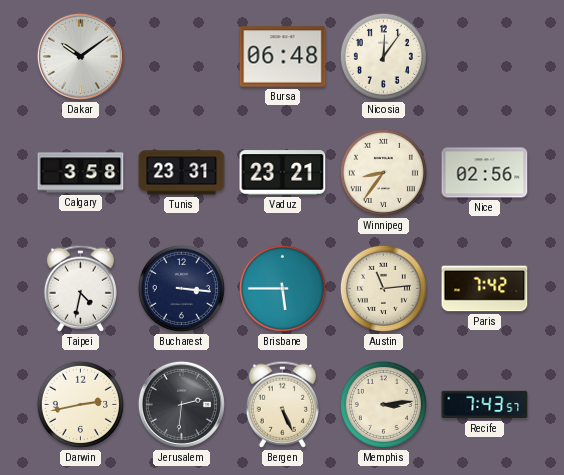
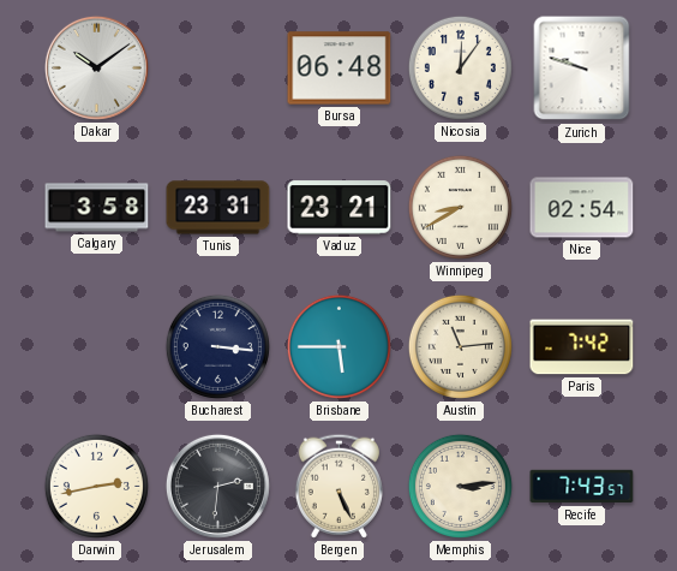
Zurich: none -> 9:48
Winnipeg: 8:36 -> 8:40
Nice: 02:56 -> 02:54
Taipei: 4:32 -> none
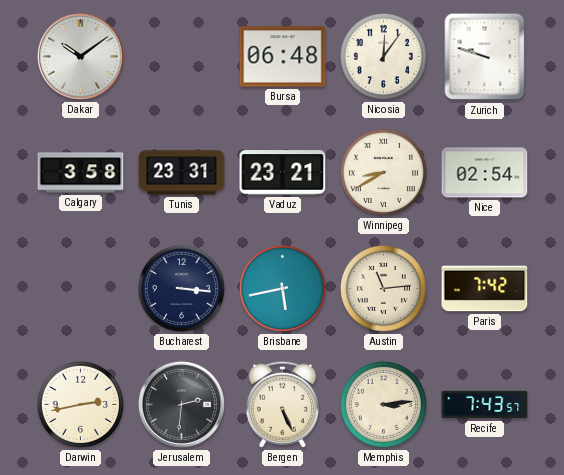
Brisbane: 5:45 -> 5:43
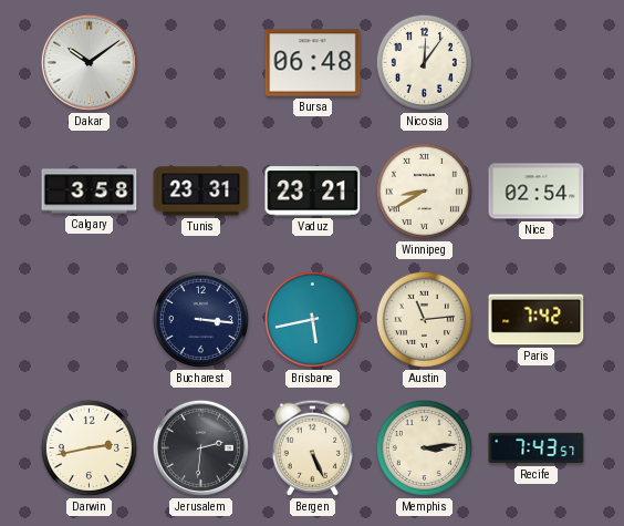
Zurich: 9:48 -> none
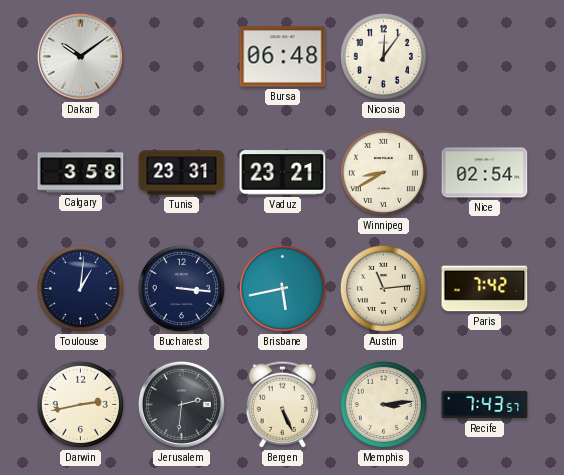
Toulouse: none -> 1:01
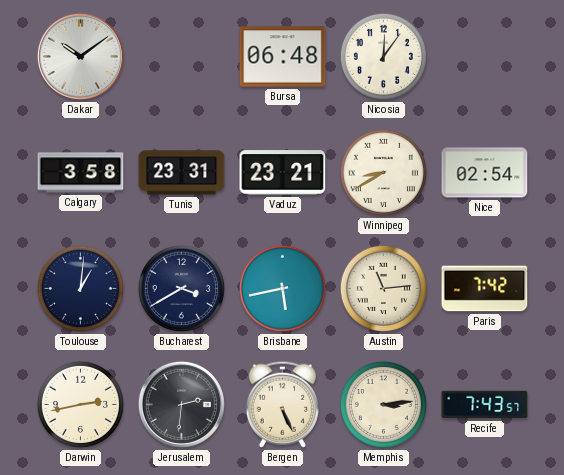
Bucharest: 3:16 -> 3:40
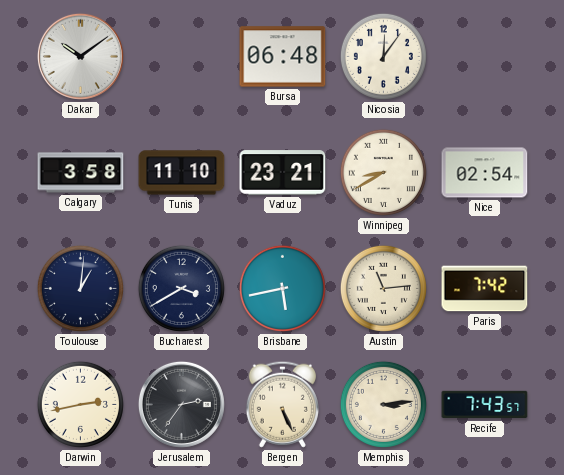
Tunis: 23:31 -> 11:10
Jerusalem: 2:31 -> 2:36
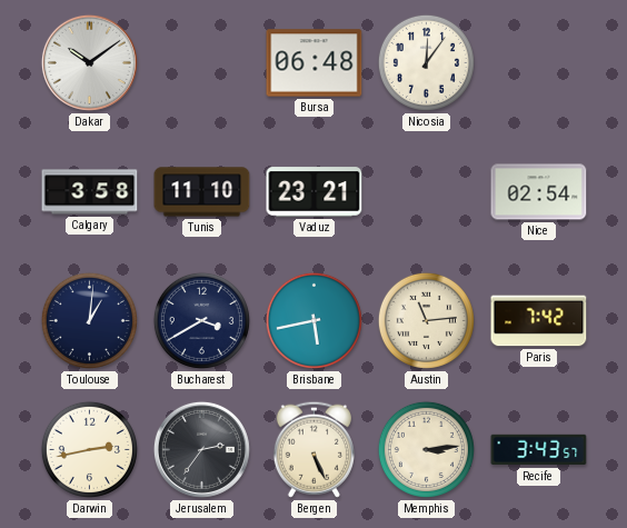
Winnipeg: 8:40 -> none
Recife: 7:43 -> 3:43
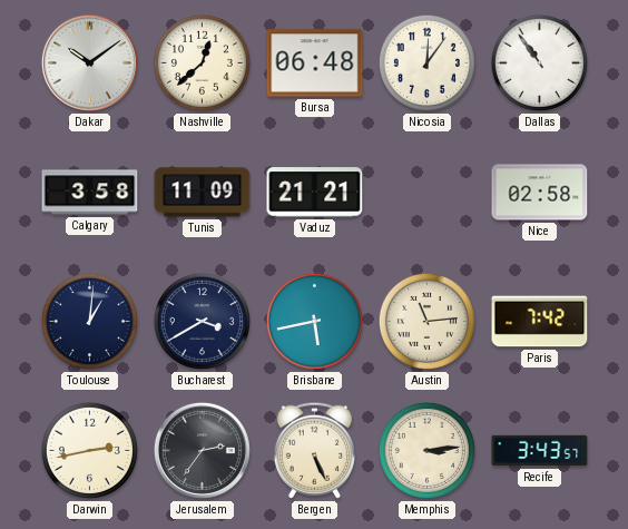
Nashville: none -> 12:38
Dallas: none -> 10:54
Tunis: 11:10 -> 11:09
Vaduz: 23:21 -> 21:21
Nice: 02:54 -> 02:58
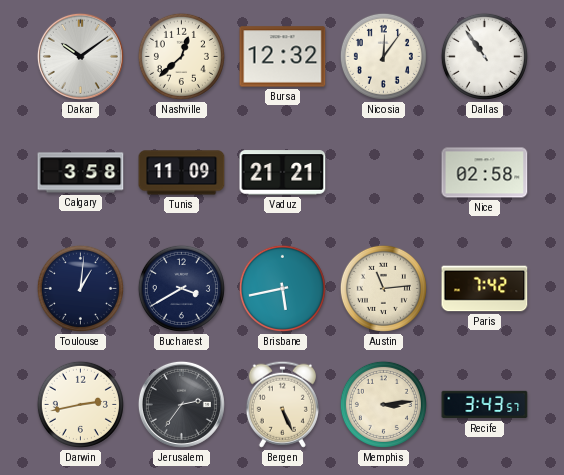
Bursa: 06:48 -> 12:32
